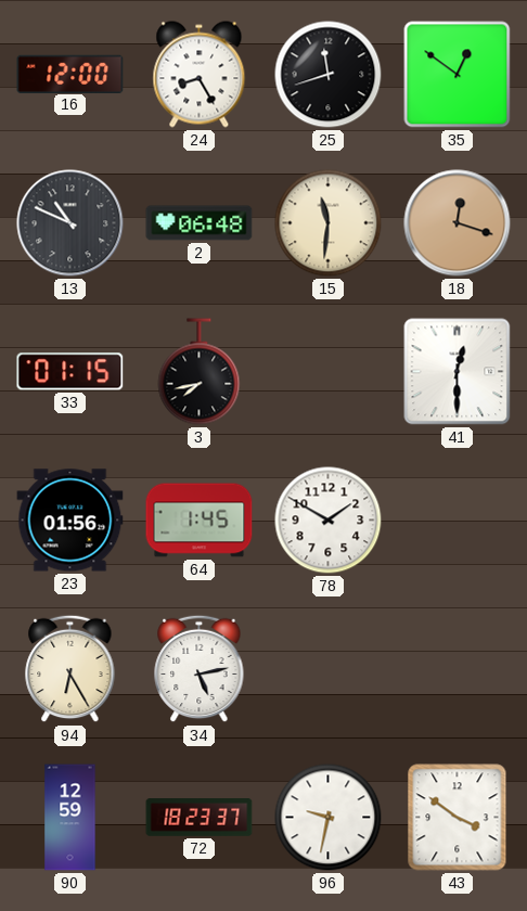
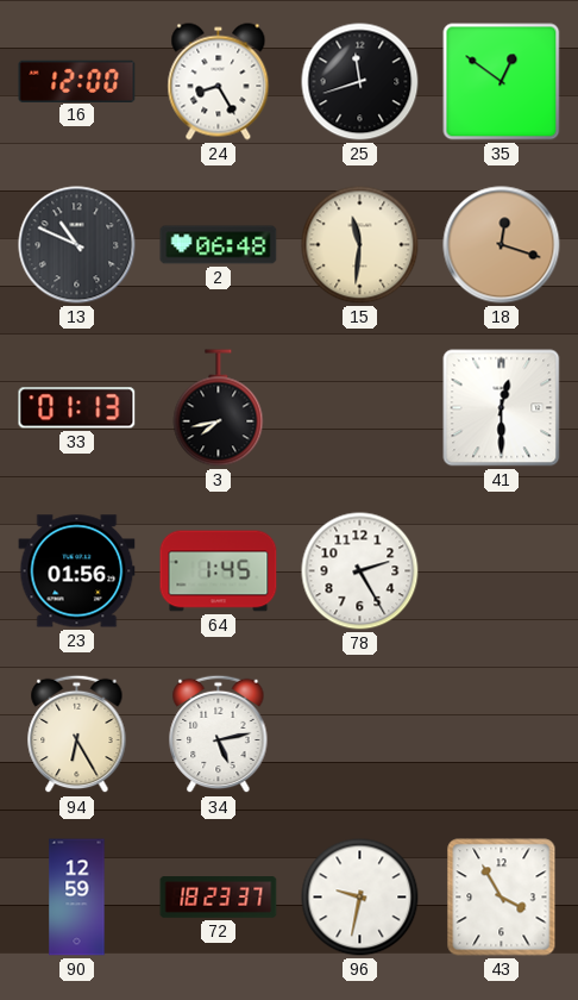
33: 01:15 -> 01:13
78: 1:50 -> 2:25
43: 3:51 -> 3:55
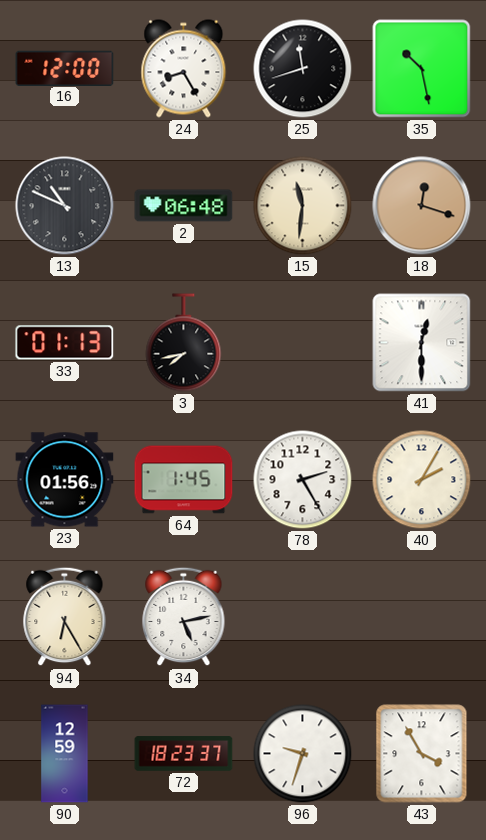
35: 12:51 -> 10:28
40: none -> 2:05
96: 9:32 -> 9:33
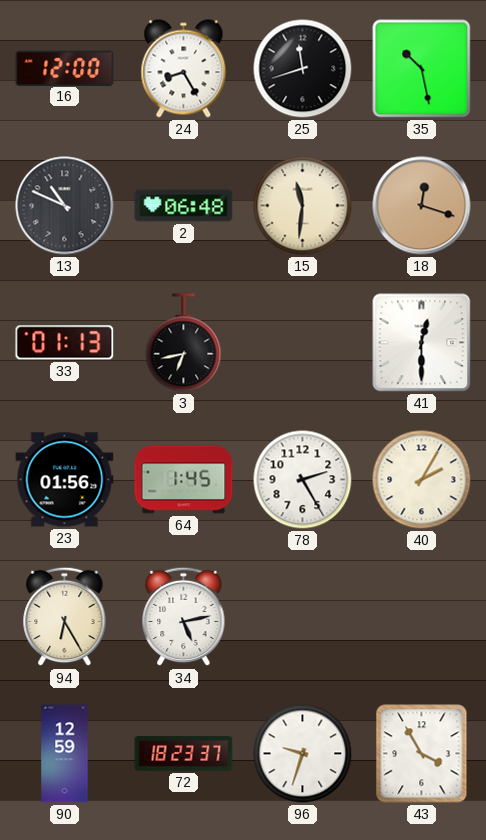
3: 7:43 -> 6:43
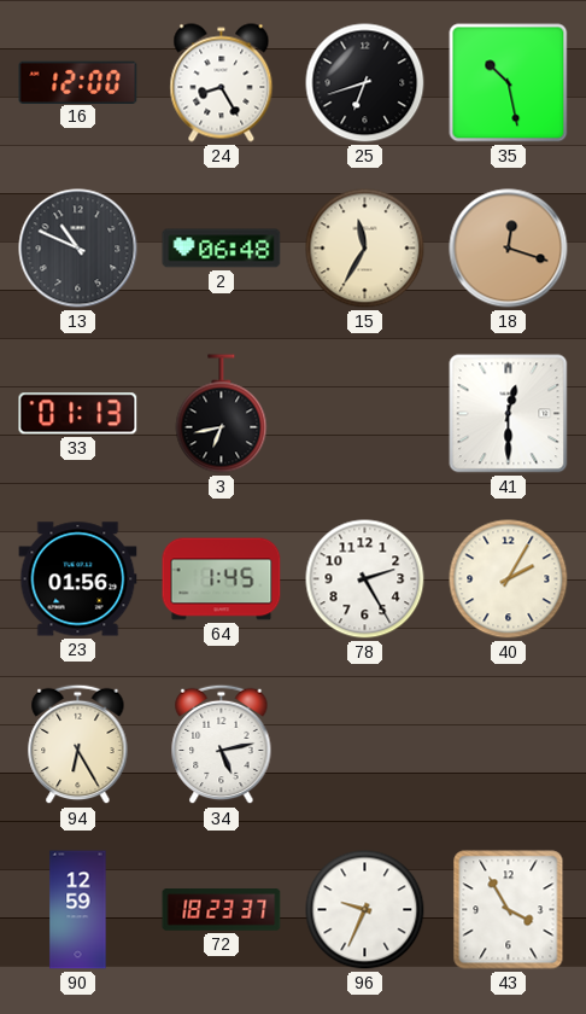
25: 11:42 -> 6:42
15: 11:31 -> 11:35
96: 9:33 -> 9:34
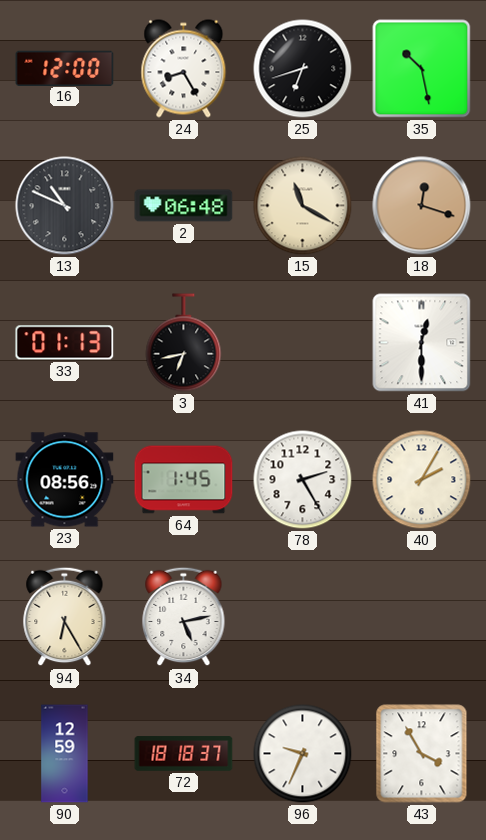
15: 11:35 -> 11:20
23: 01:56 -> 08:56
72: 18:23 -> 18:18
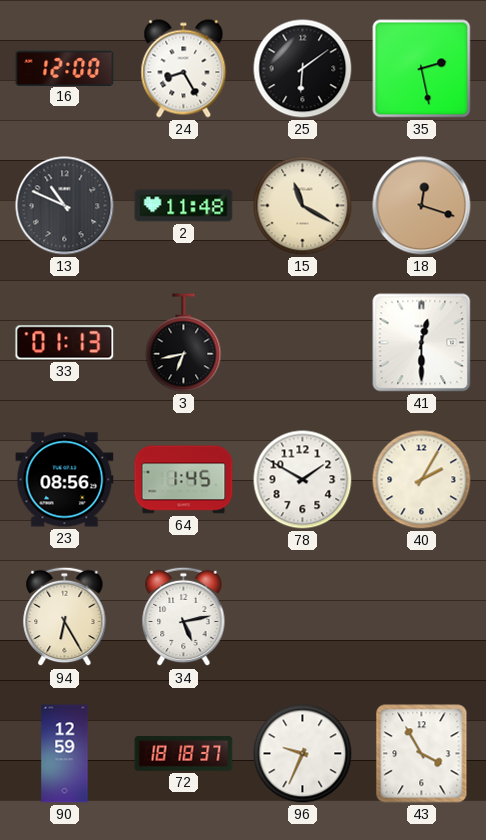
25: 6:42 -> 6:09
35: 10:28 -> 2:28
2: 06:48 -> 11:48
78: 2:25 -> 1:50
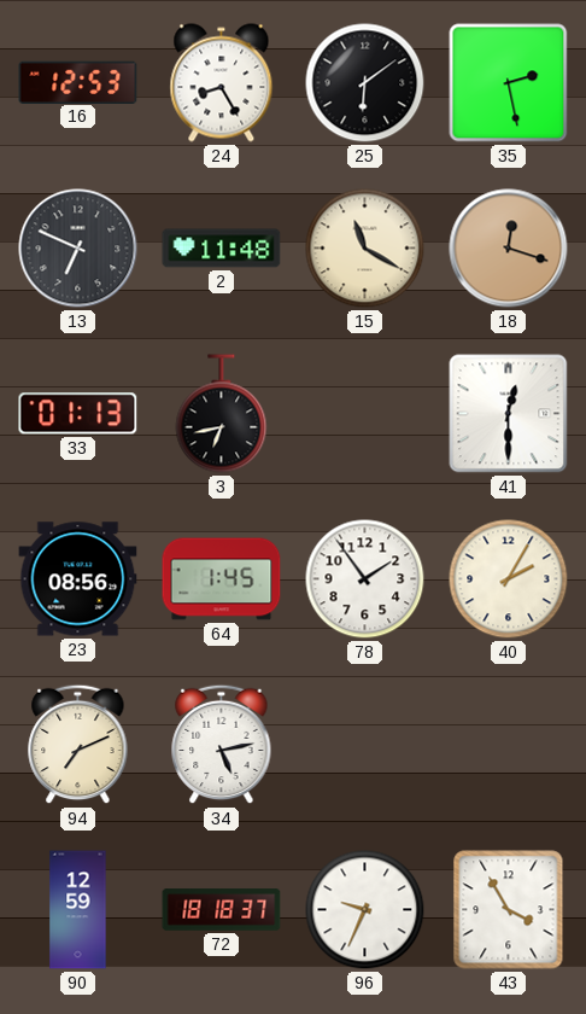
16: 12:00 -> 12:53
13: 10:49 -> 6:49
78: 1:50 -> 1:54
94: 6:25 -> 7:11
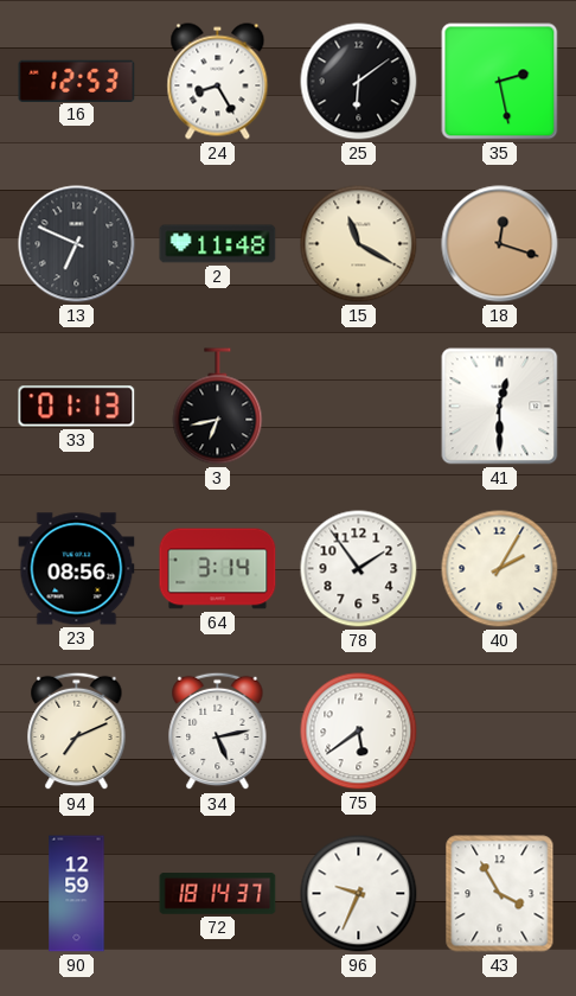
64: 1:45 -> 3:14
75: none -> 5:39
72: 18:18 -> 18:14
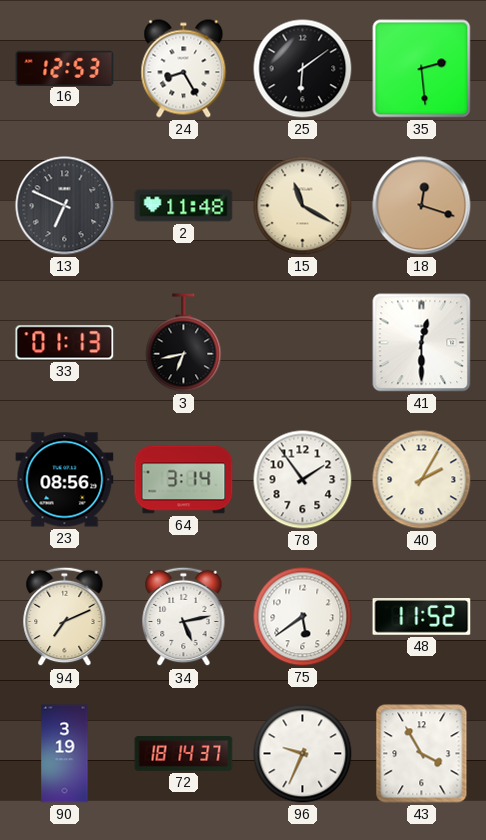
35: 2:28 -> 2:29
48: none -> 11:52
90: 12:59 -> 3:19
